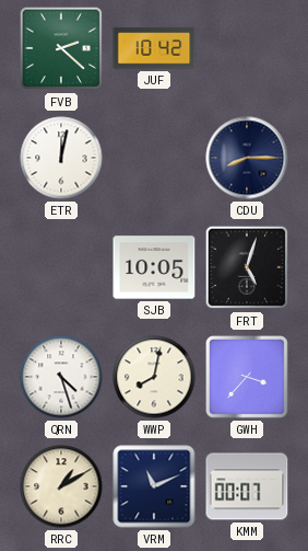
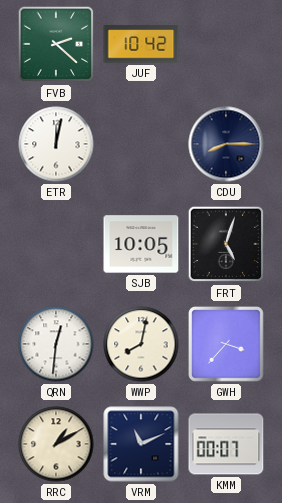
QRN: 4:27 -> 12:31
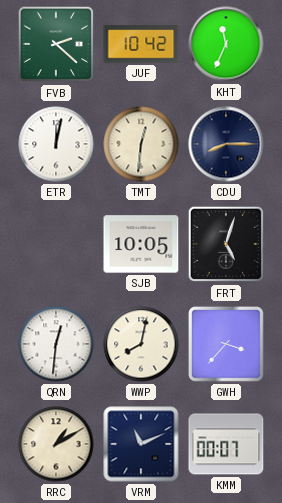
KHT: none -> 11:34
TMT: none -> 12:31
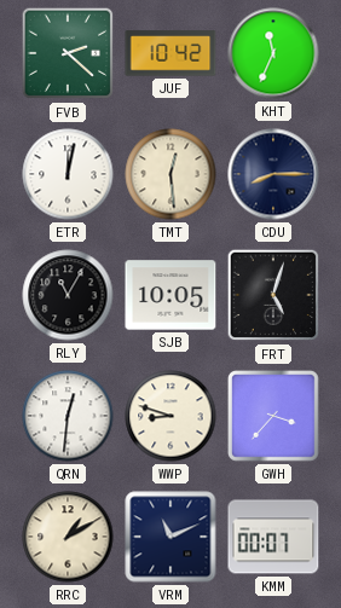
TMT: 12:31 -> 12:29
RLY: none -> 11:05
WWP: 8:02 -> 8:48
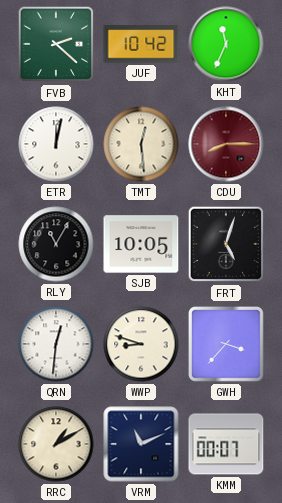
CDU dial: navy -> burgundy
